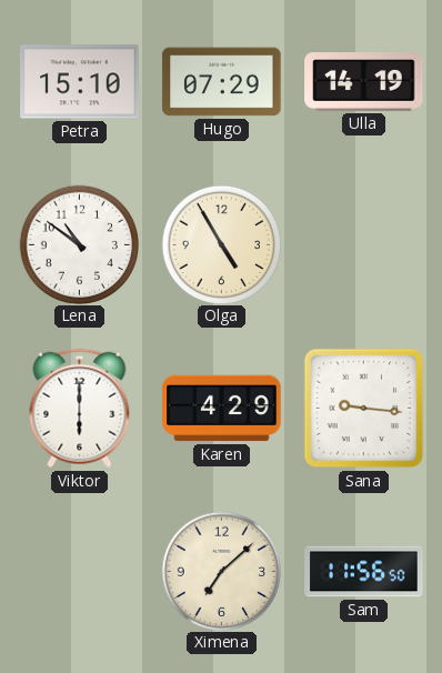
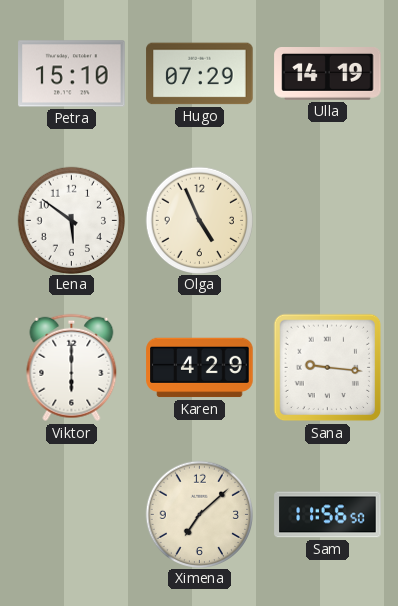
Lena: 10:51 -> 5:51
Olga: 4:55 -> 4:56
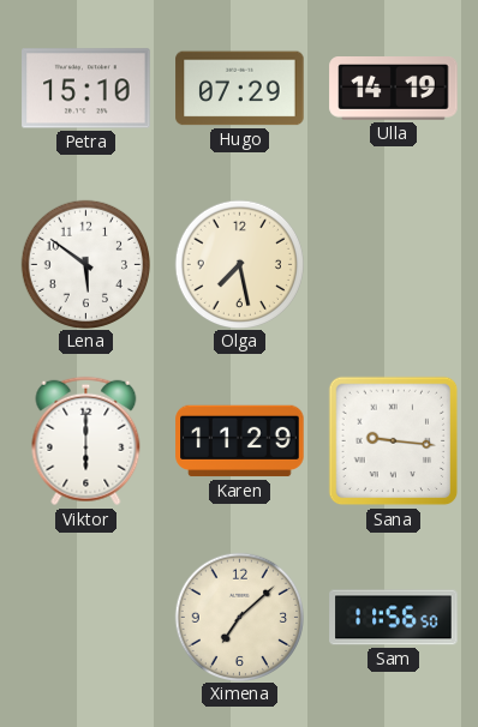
Olga: 4:56 -> 7:28
Karen: 4:29 -> 11:29
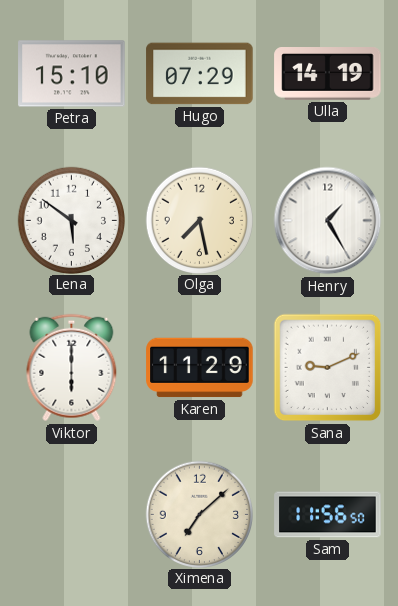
Henry: none -> 1:25
Sana: 9:16 -> 9:11
